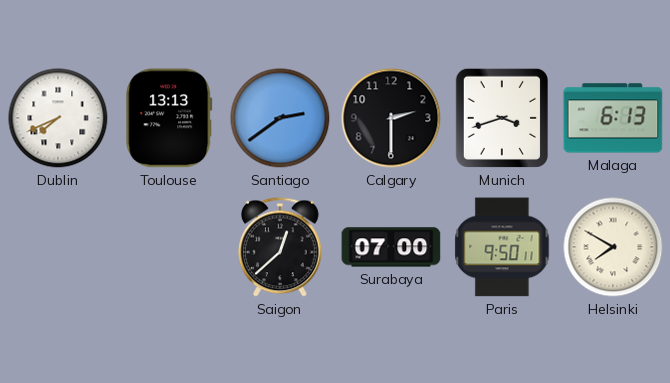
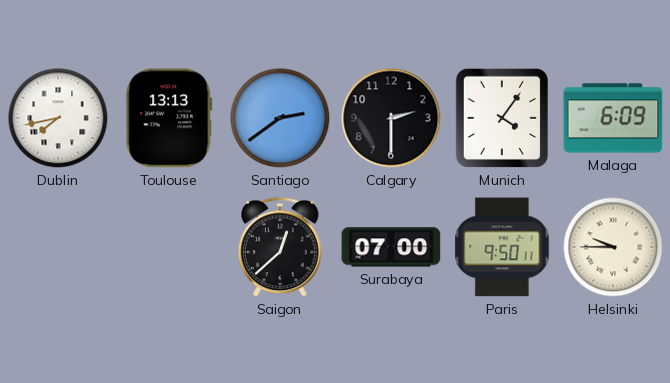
Dublin: 7:41 -> 7:43
Munich: 3:42 -> 4:06
Malaga: 6:13 -> 6:09
Helsinki: 7:50 -> 9:45
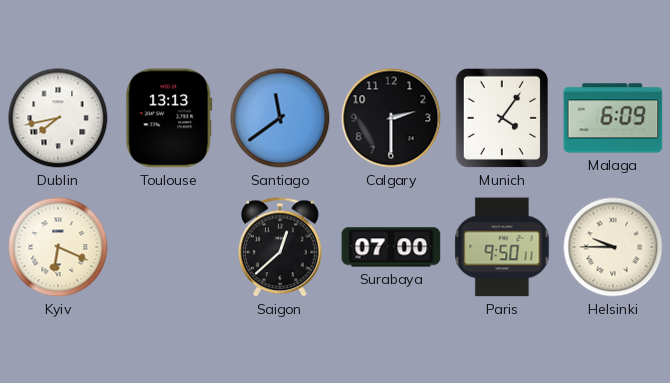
Santiago: 2:39 -> 11:39
Kyiv: none -> 6:19
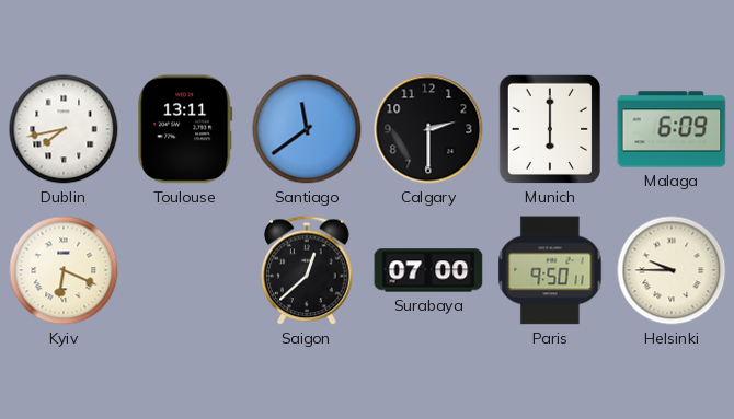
Toulouse: 13:13 -> 13:11
Munich: 4:06 -> 6:00
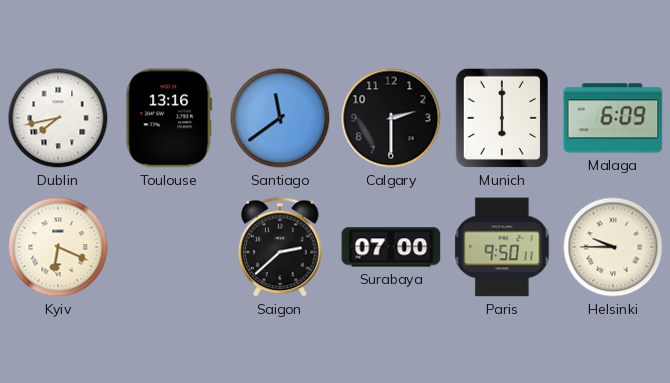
Toulouse: 13:11 -> 13:16
Saigon: 12:38 -> 2:38
